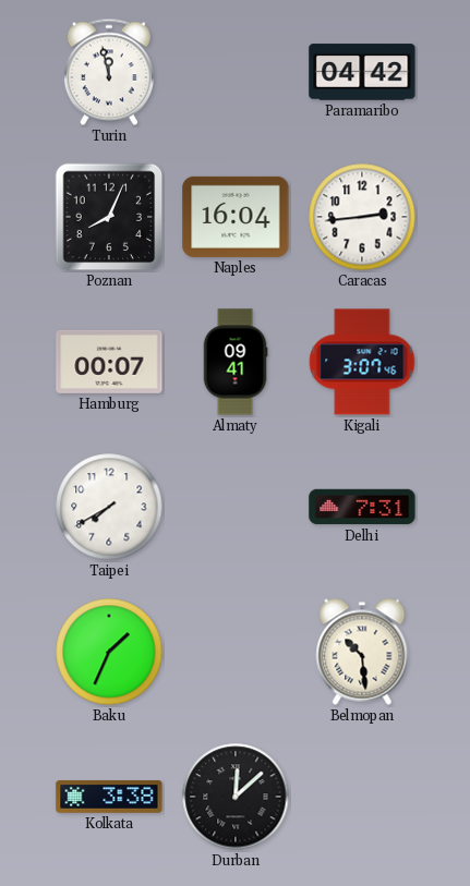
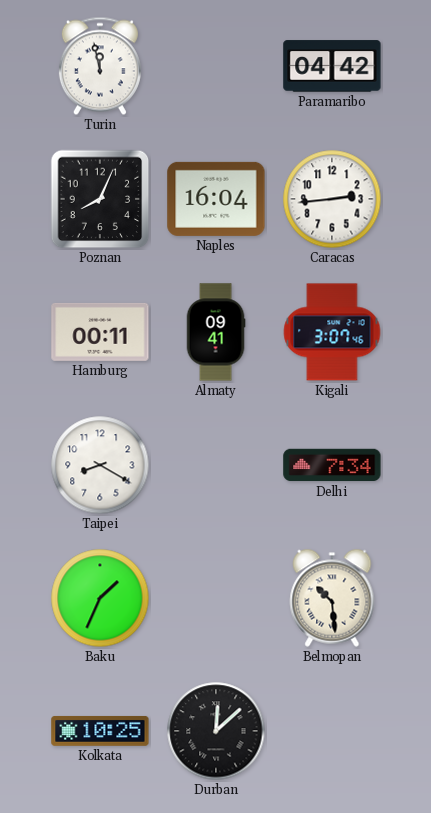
Hamburg: 00:07 -> 00:11
Taipei: 7:40 -> 8:20
Delhi: 7:31 -> 7:34
Kolkata: 3:38 -> 10:25
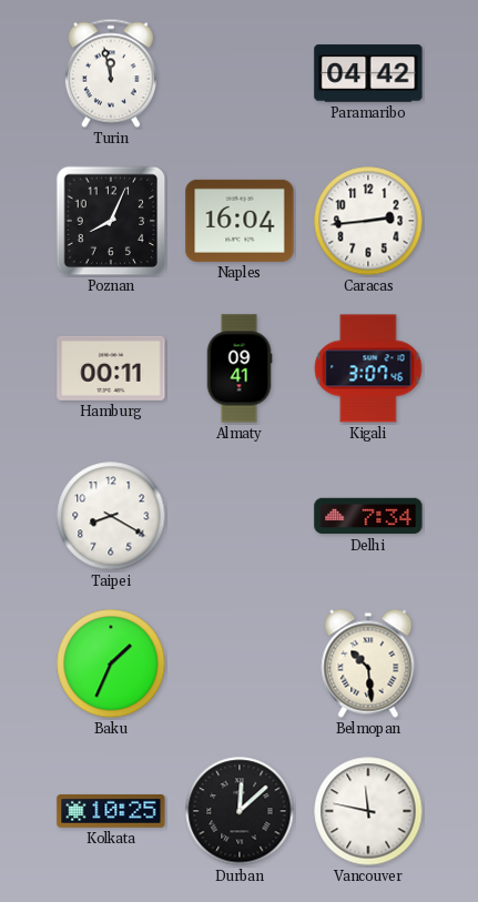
Vancouver: none -> 11:47
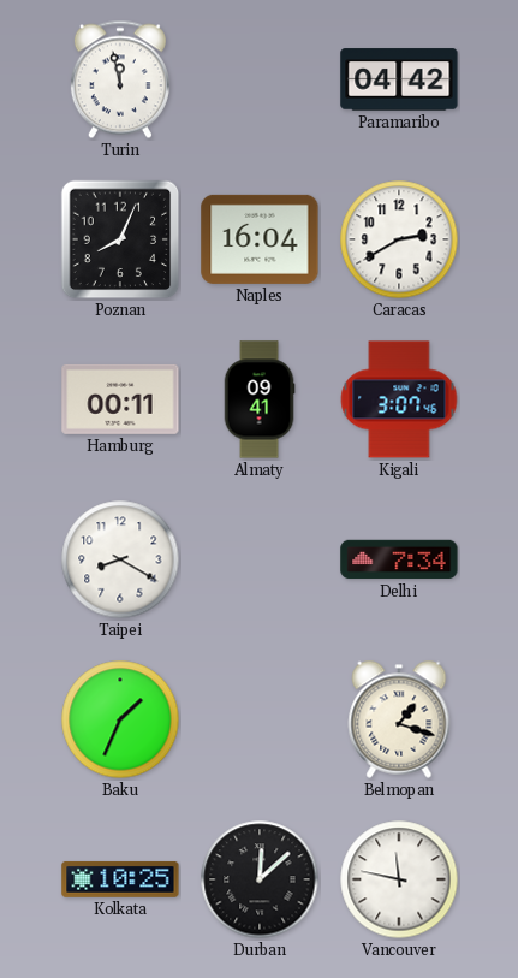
Caracas: 2:44 -> 2:40
Belmopan: 10:29 -> 1:18
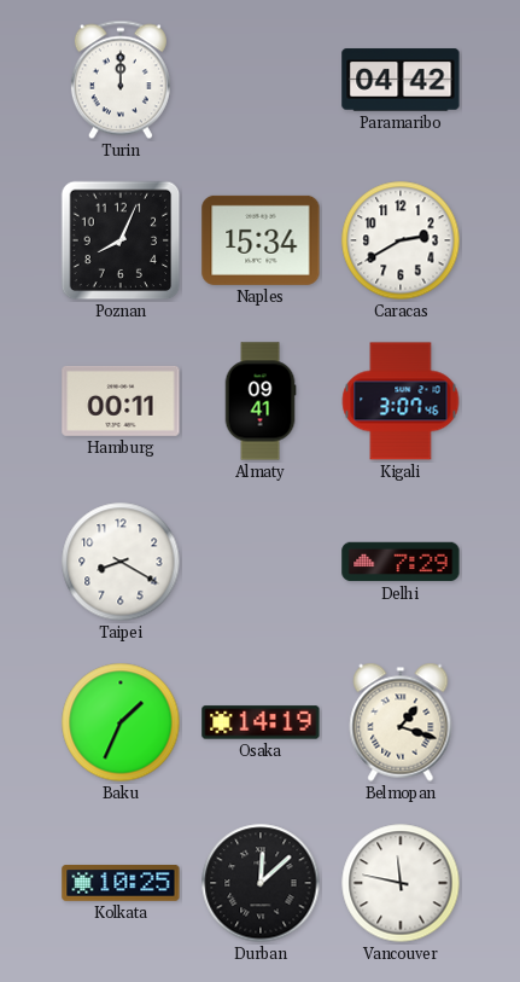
Turin: 11:58 -> 12:00
Naples: 16:04 -> 15:34
Delhi: 7:34 -> 7:29
Osaka: none -> 14:19
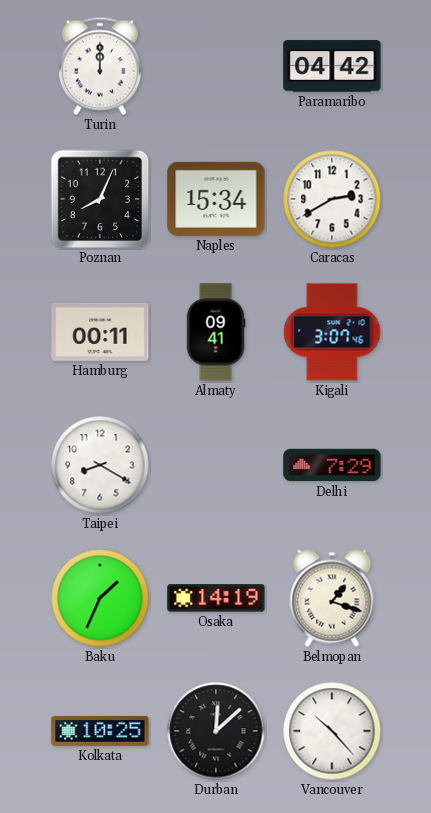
Vancouver: 11:47 -> 10:23
